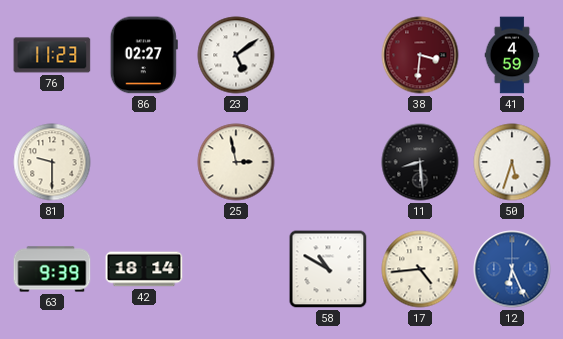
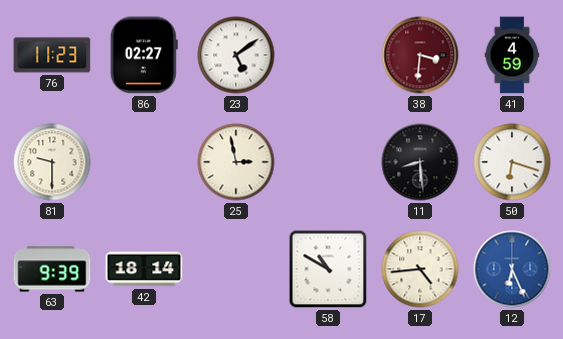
50: 5:33 -> 6:18
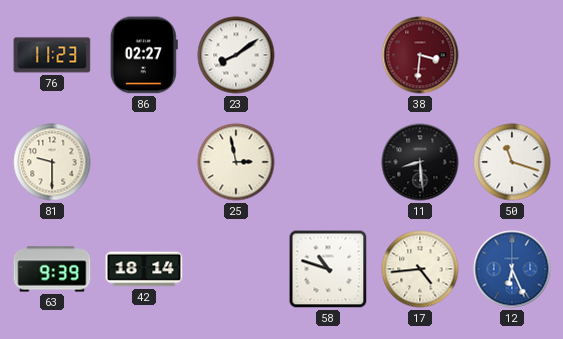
23: 5:09 -> 8:09
41: 4:59 -> none
50: 6:18 -> 11:18
58: 10:50 -> 10:48
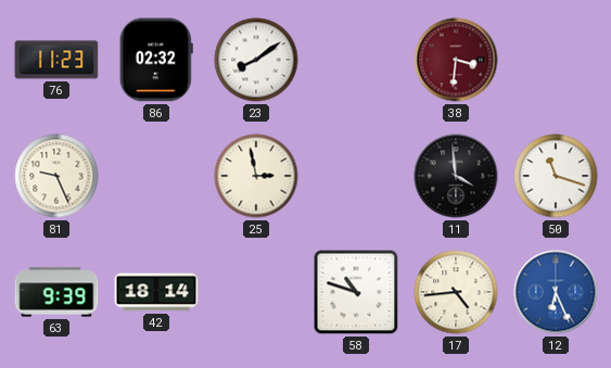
86: 02:27 -> 02:32
81: 9:30 -> 9:26
11: 8:29 -> 3:59
